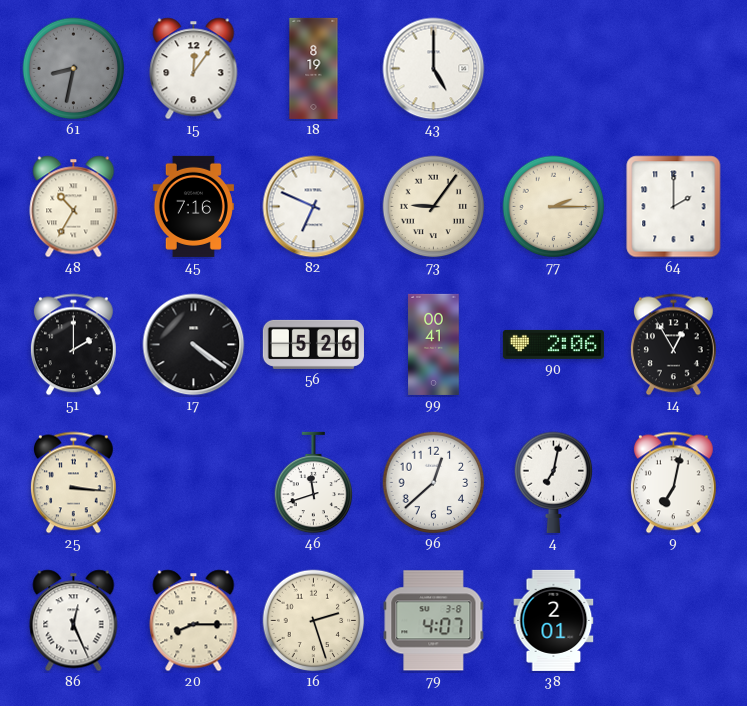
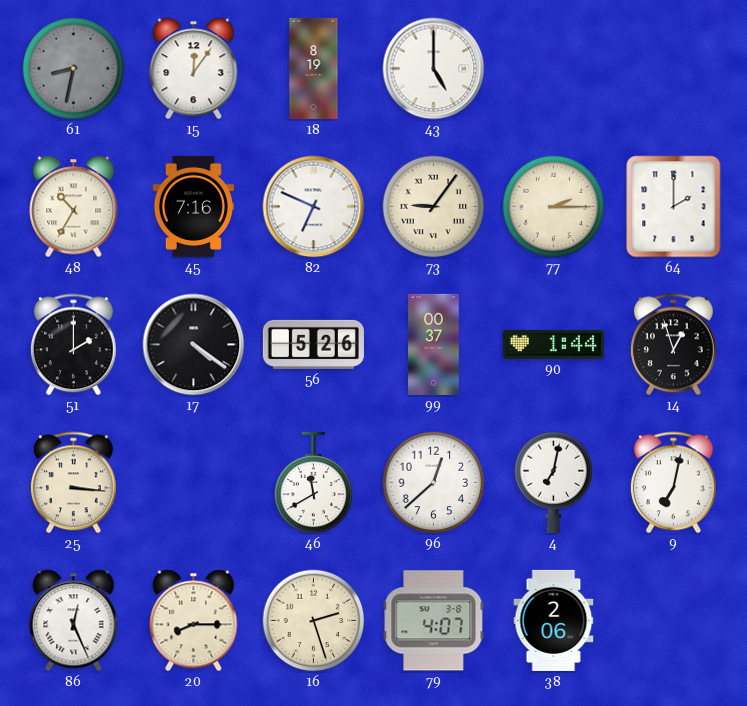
99: 00:41 -> 00:37
90: 2:06 -> 1:44
14: 12:55 -> 12:57
46: 11:42 -> 11:40
38: 2:01 -> 2:06
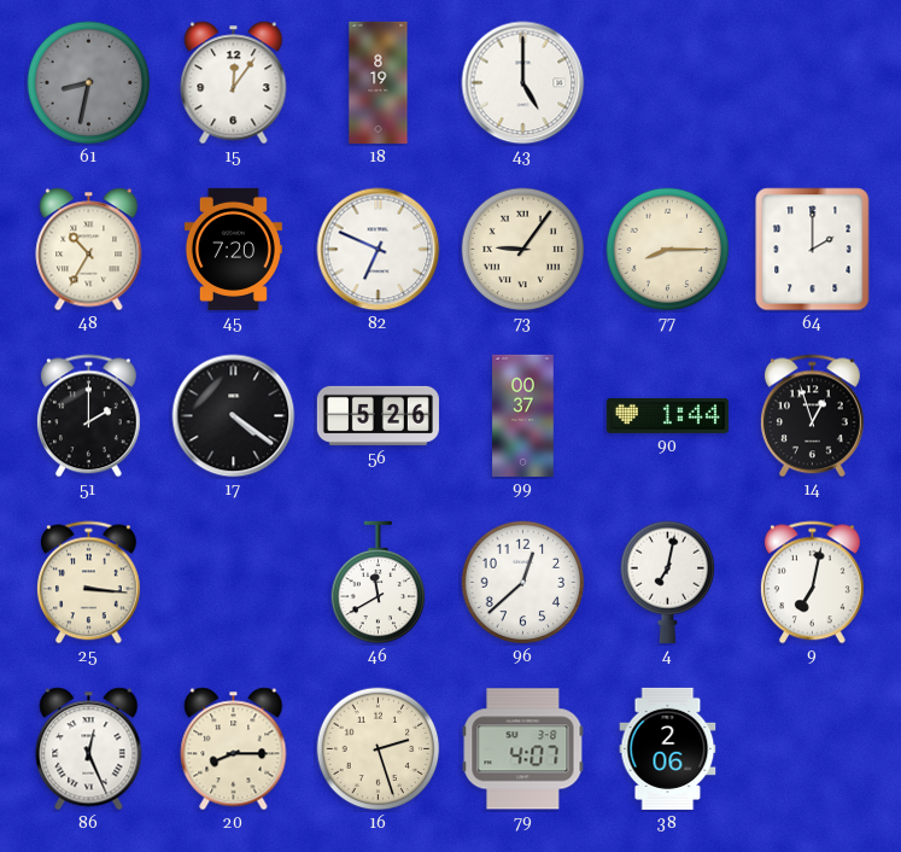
45: 7:16 -> 7:20
77: 2:15 -> 8:15
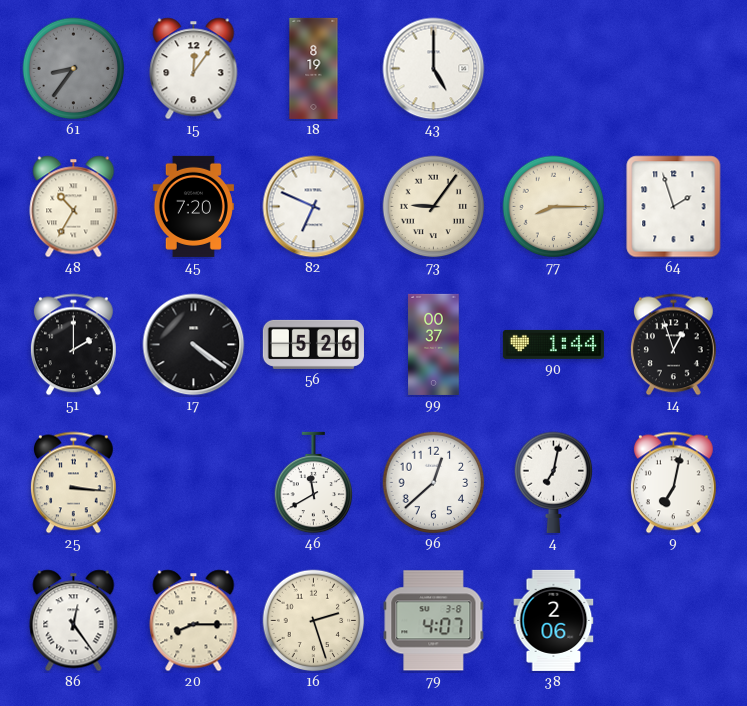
61: 8:32 -> 8:36
64: 2:00 -> 1:57
86: 12:26 -> 12:24
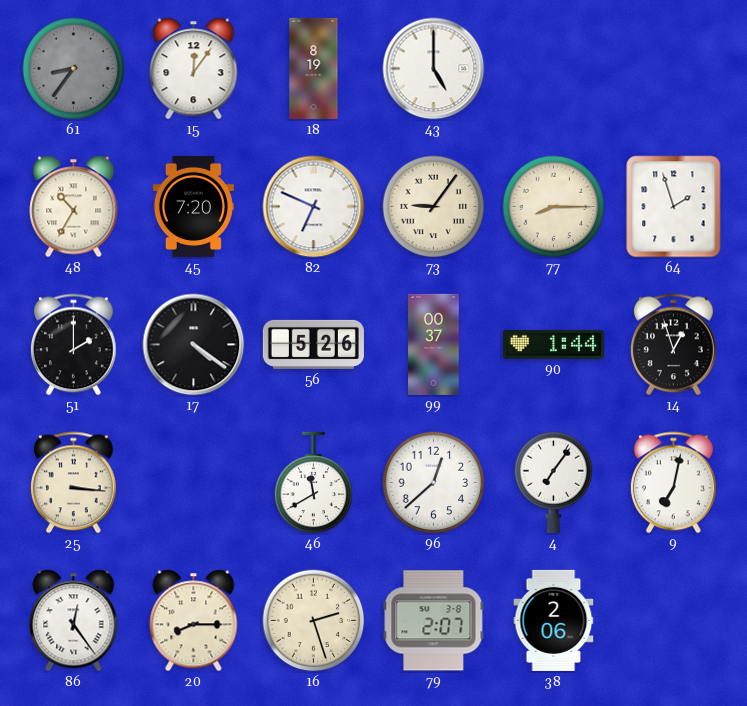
4: 7:02 -> 7:06
79: 4:07 -> 2:07
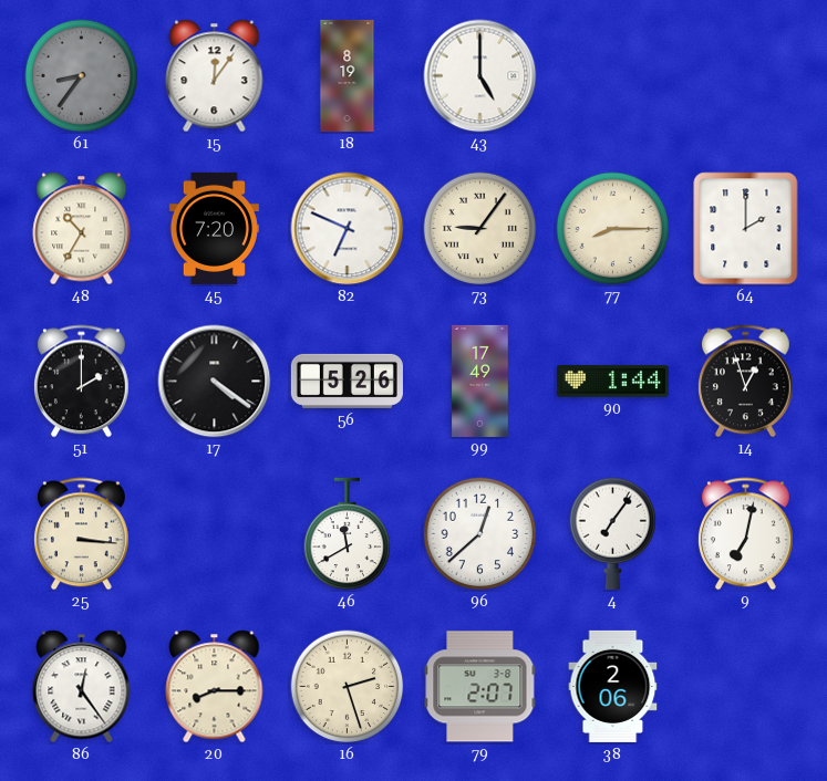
64: 1:57 -> 2:00
99: 00:37 -> 17:49
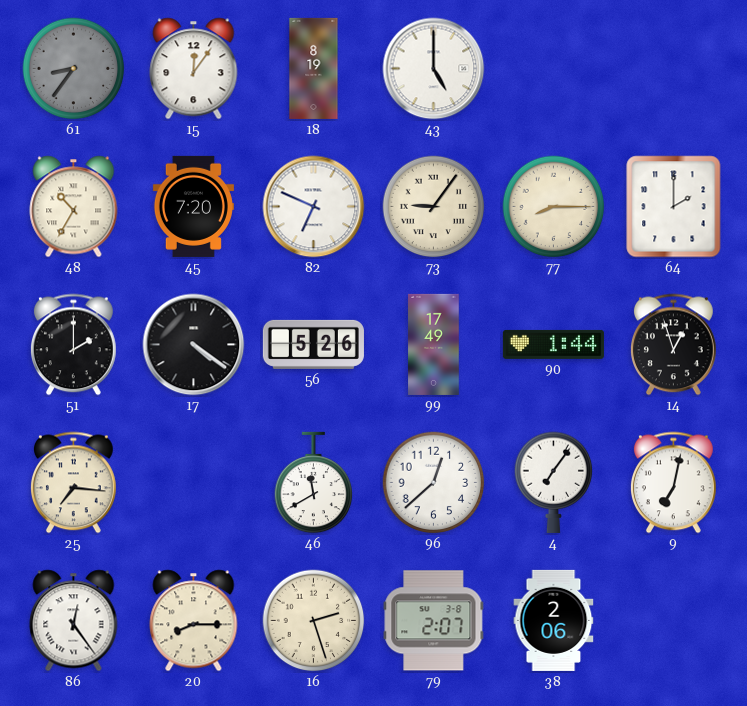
25: 3:16 -> 7:16
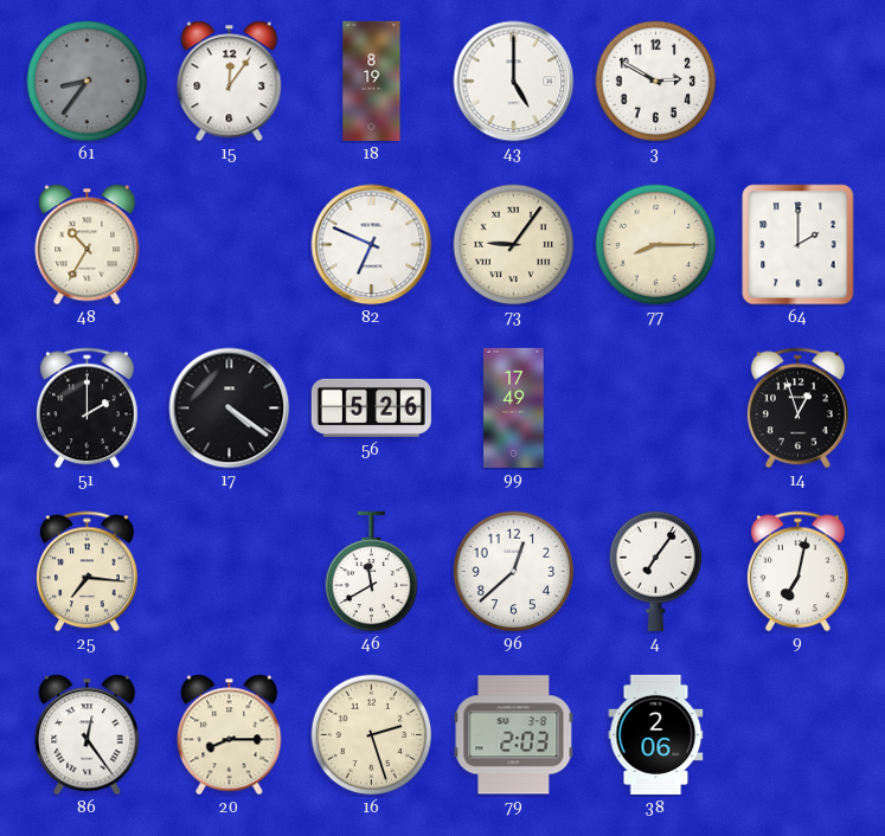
3: none -> 2:50
45: 7:20 -> none
90: 1:44 -> none
79: 2:07 -> 2:03
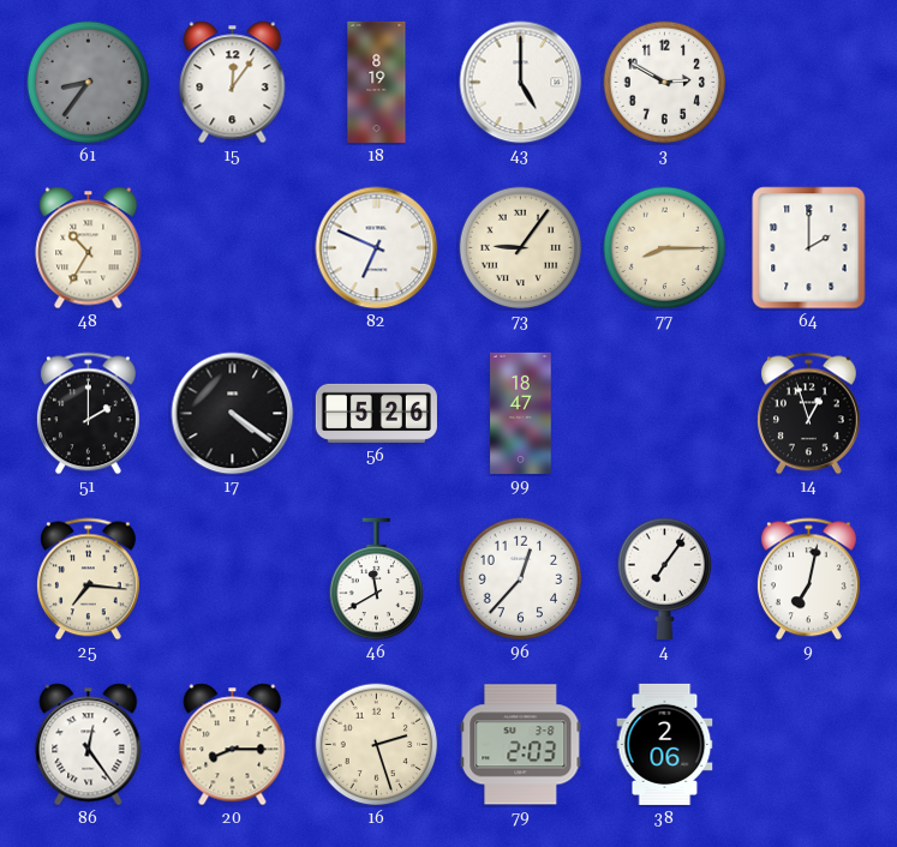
99: 17:49 -> 18:47
96: 12:38 -> 12:37
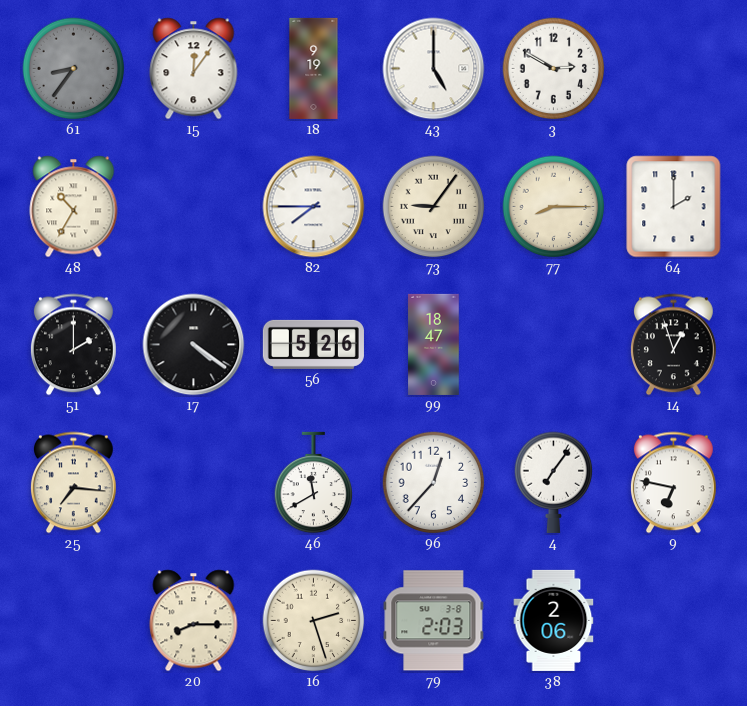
18: 8:19 -> 9:19
82: 6:49 -> 7:45
9: 7:02 -> 6:47
86: 12:24 -> none
